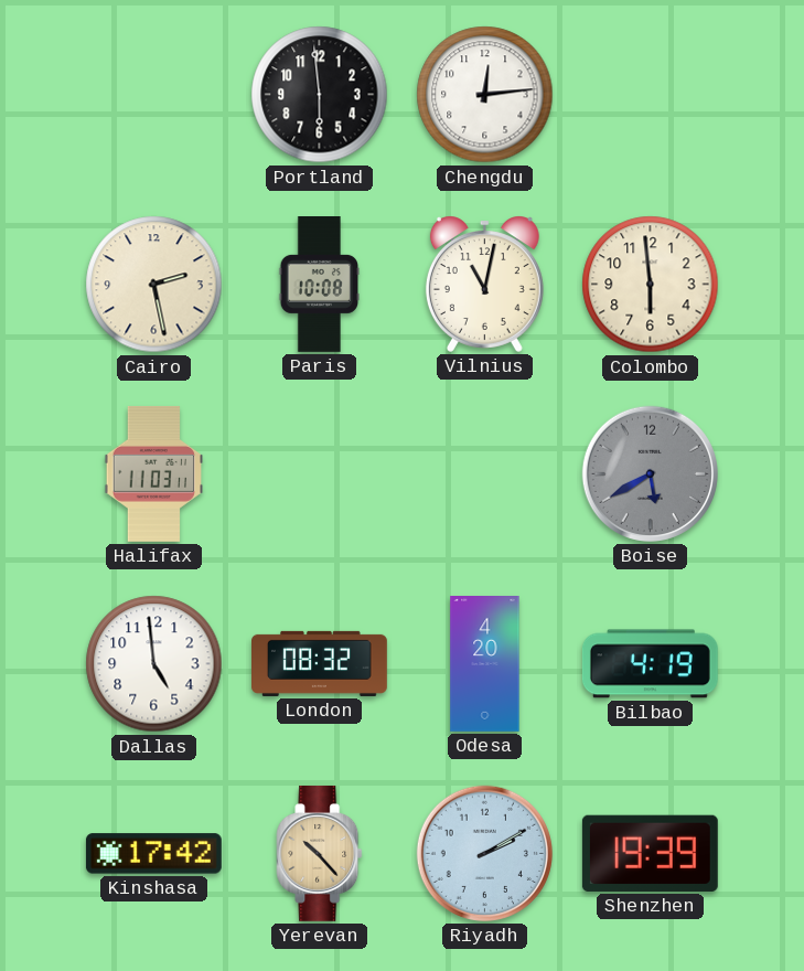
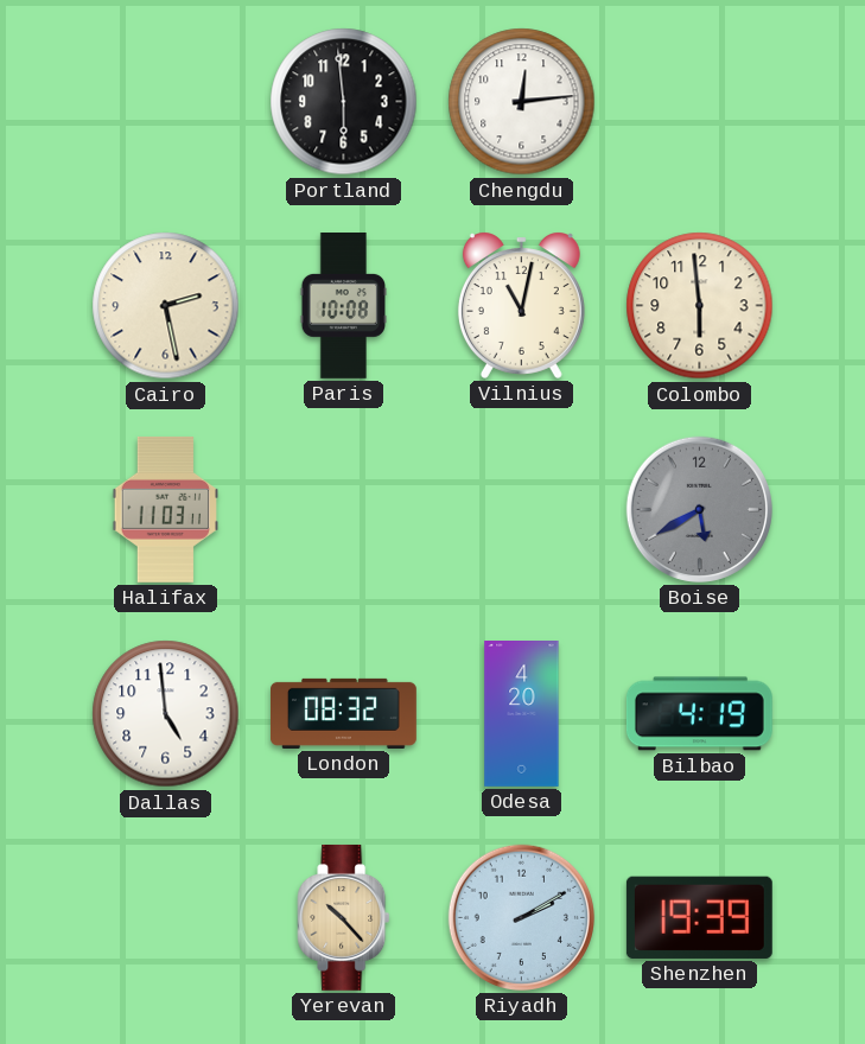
Kinshasa: 17:42 -> none
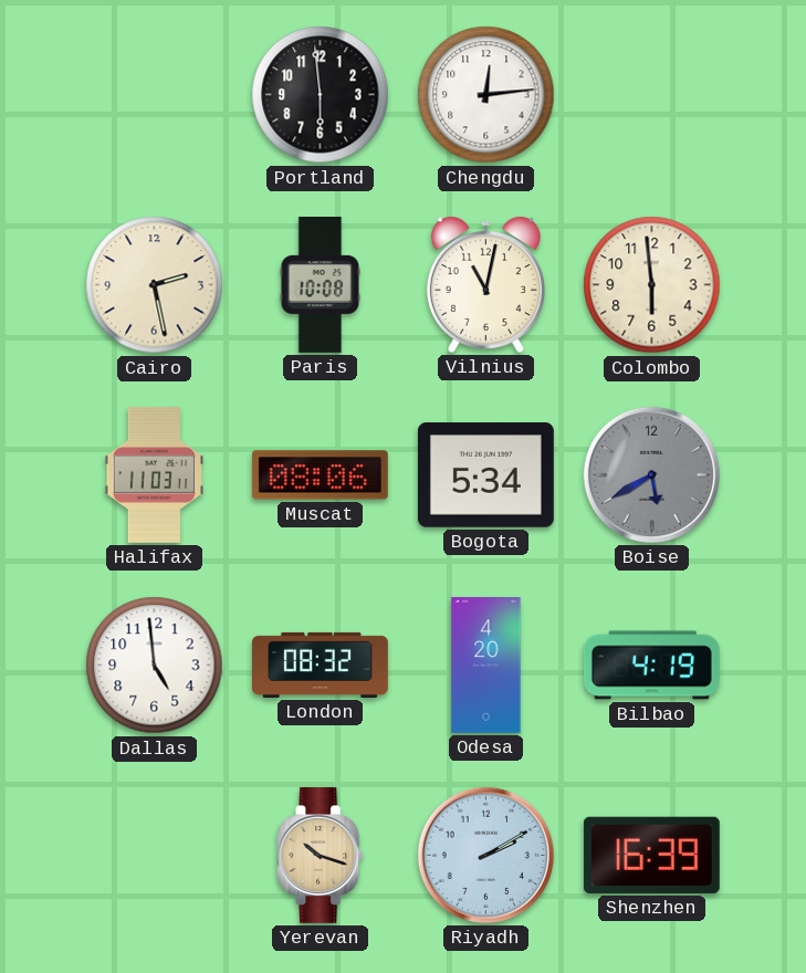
Muscat: none -> 08:06
Bogota: none -> 5:34
Yerevan: 10:23 -> 10:18
Shenzhen: 19:39 -> 16:39
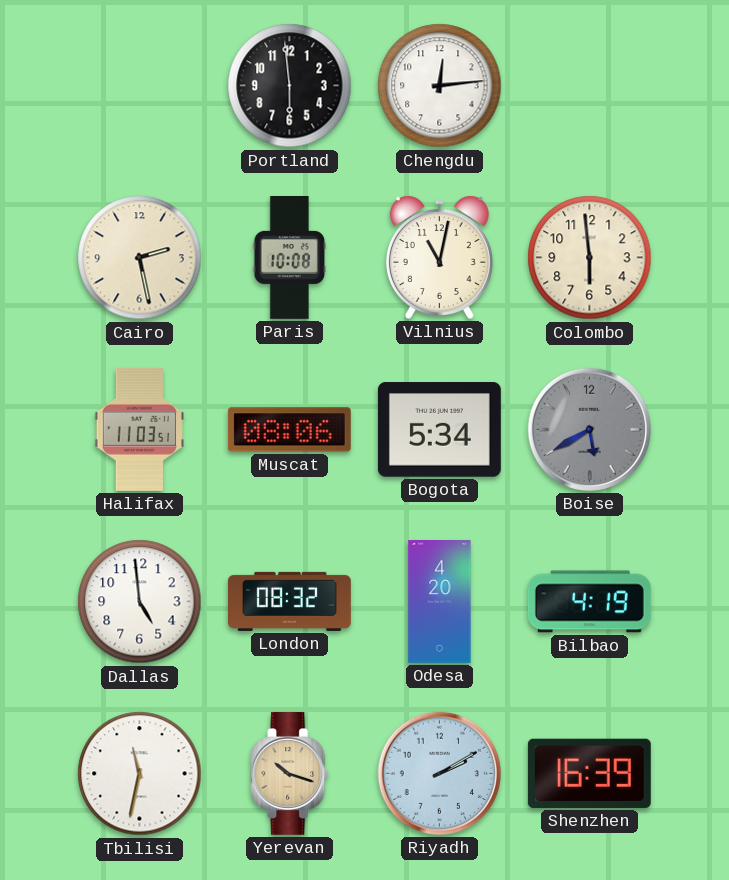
Halifax: 11:03:11 -> 11:03:51
Tbilisi: none -> 11:32
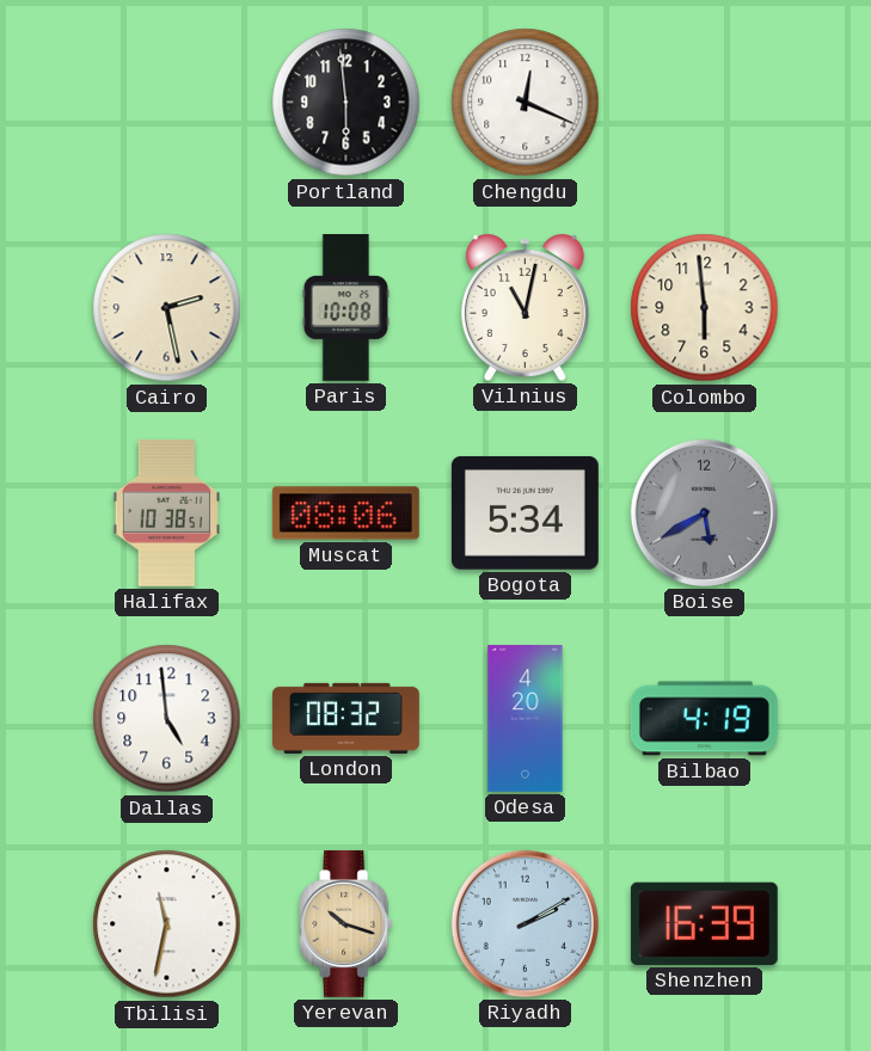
Chengdu: 12:14 -> 12:19
Halifax: 11:03 -> 10:38
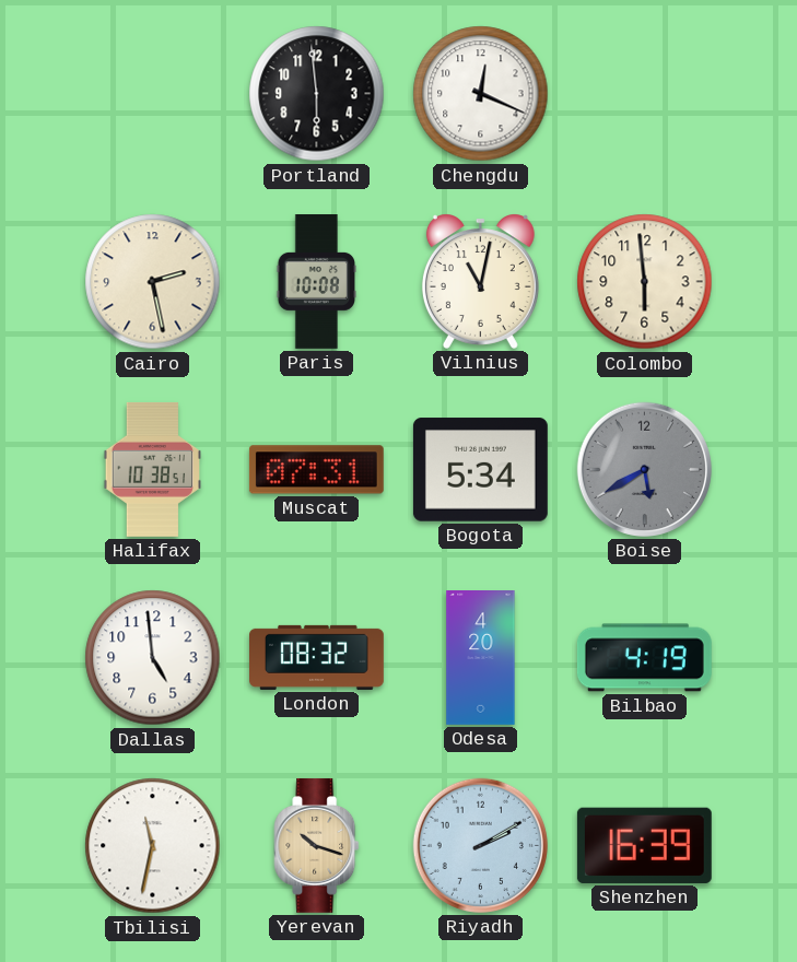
Muscat: 08:06 -> 07:31
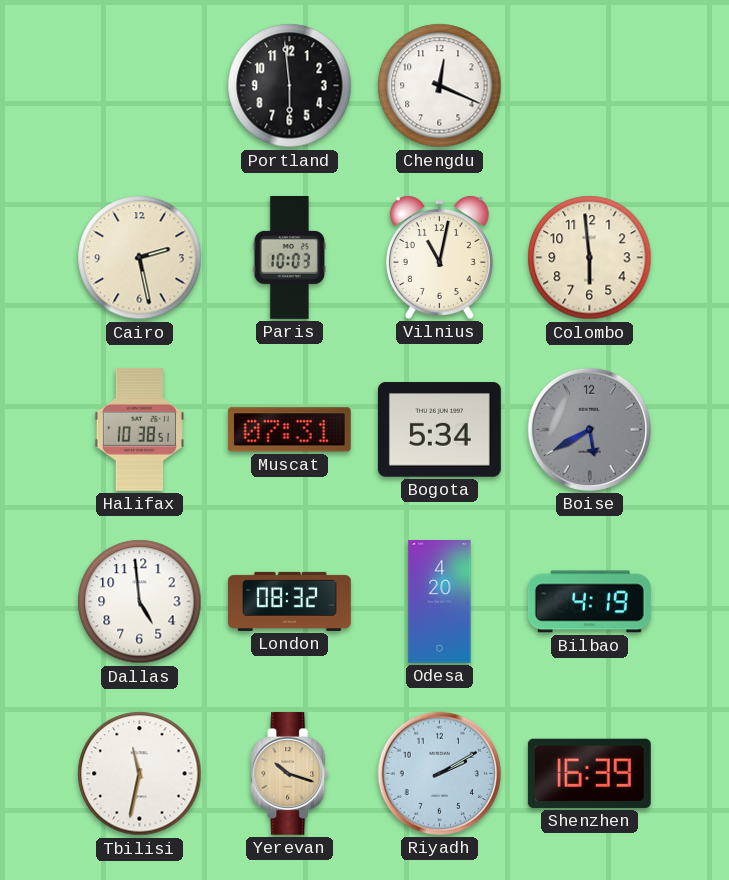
Paris: 10:08 -> 10:03
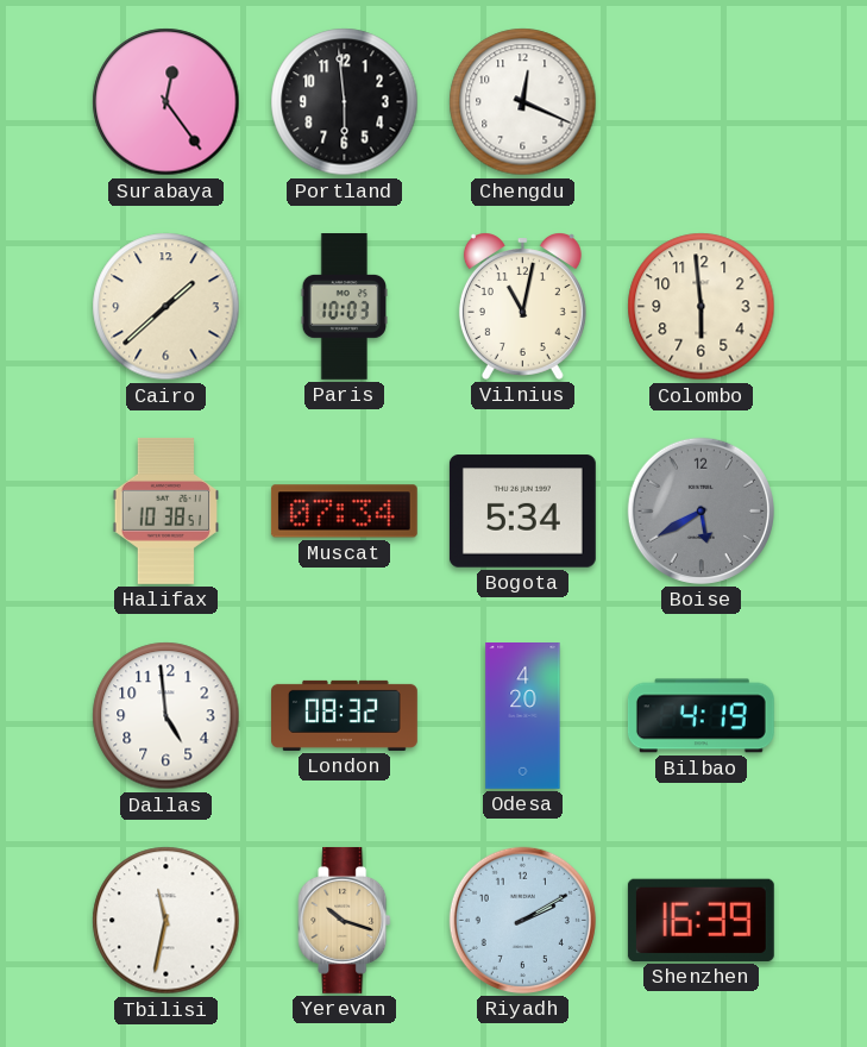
Surabaya: none -> 12:24
Cairo: 2:28 -> 1:38
Muscat: 07:31 -> 07:34
